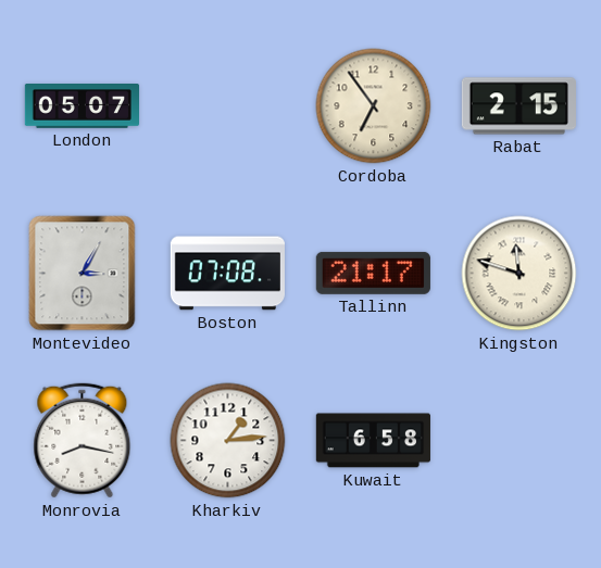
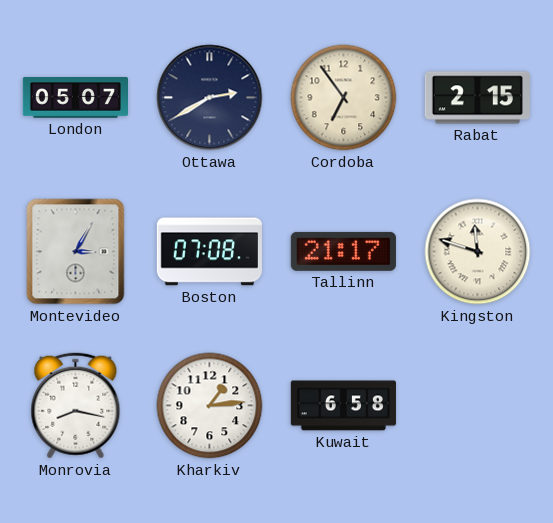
Ottawa: none -> 2:40
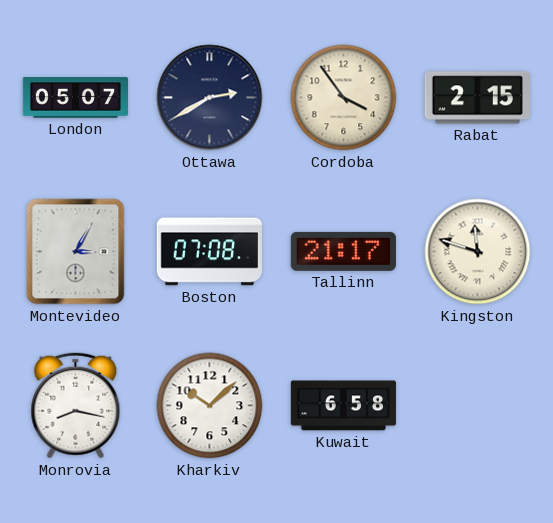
Cordoba: 6:54 -> 3:54
Kharkiv: 1:14 -> 10:08
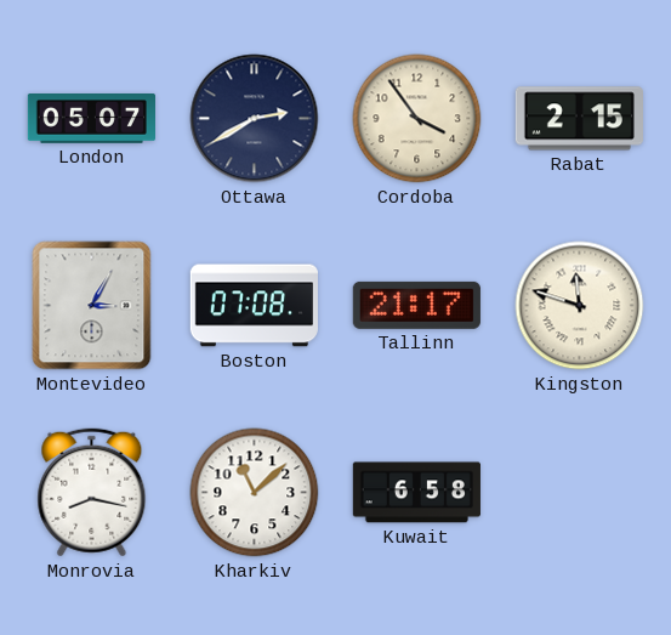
Kharkiv: 10:08 -> 11:08
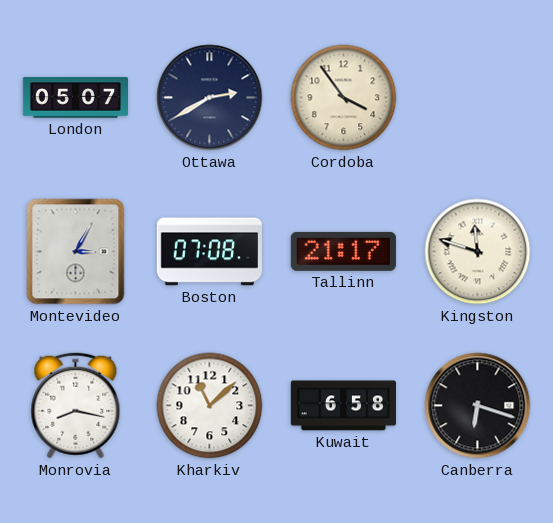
Rabat: 2:15 -> none
Canberra: none -> 6:18
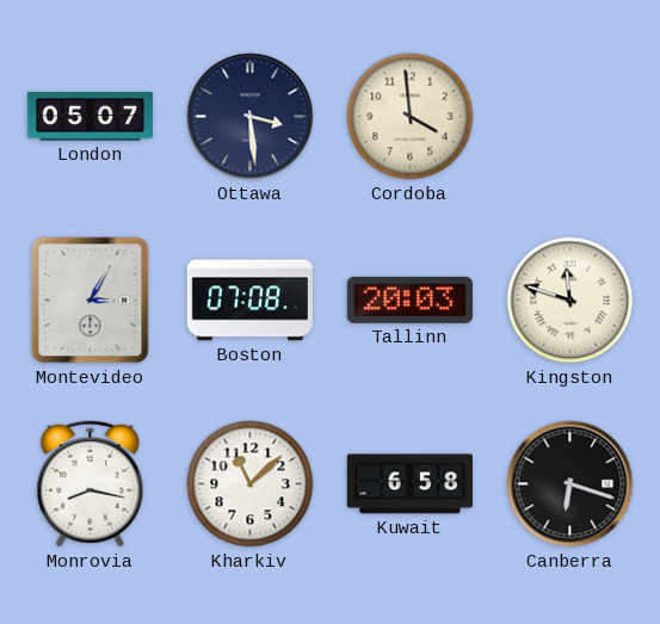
Ottawa: 2:40 -> 3:29
Cordoba: 3:54 -> 3:59
Tallinn: 21:17 -> 20:03
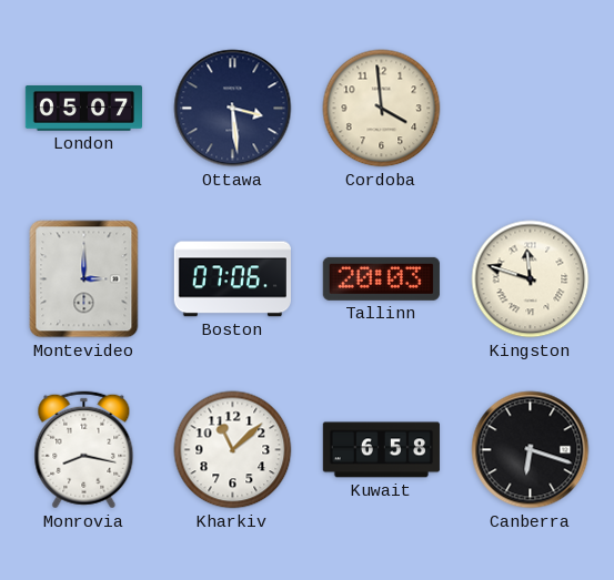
Montevideo: 3:05 -> 3:00
Boston: 07:08 -> 07:06
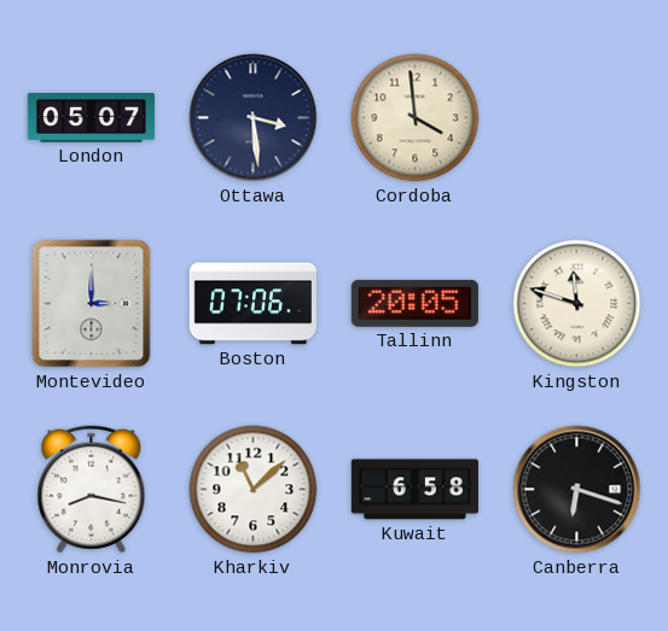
Tallinn: 20:03 -> 20:05
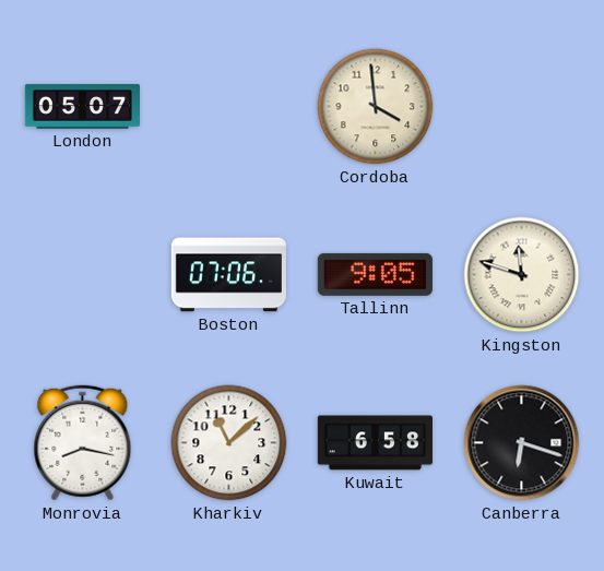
Ottawa: 3:29 -> none
Montevideo: 3:00 -> none
Tallinn: 20:05 -> 9:05
